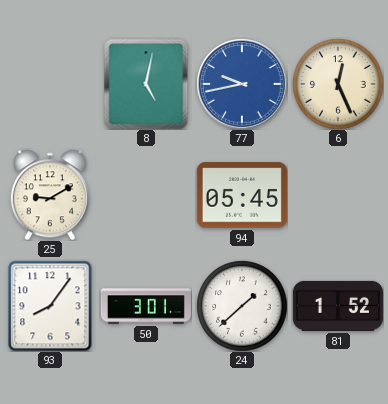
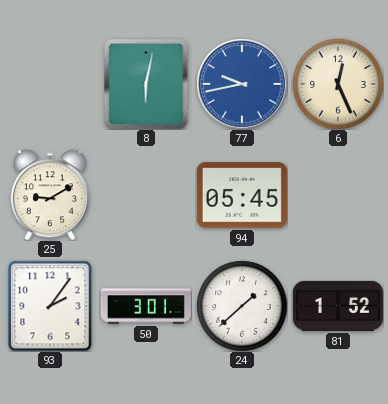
8: 5:02 -> 6:02
93: 8:06 -> 2:06
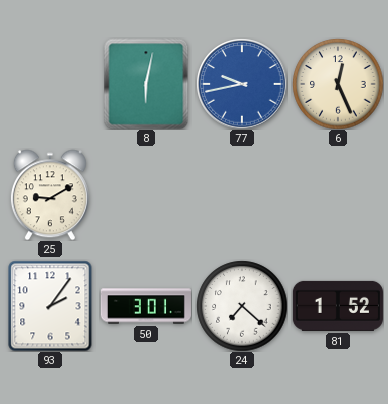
94: 05:45 -> none
24: 1:38 -> 7:22
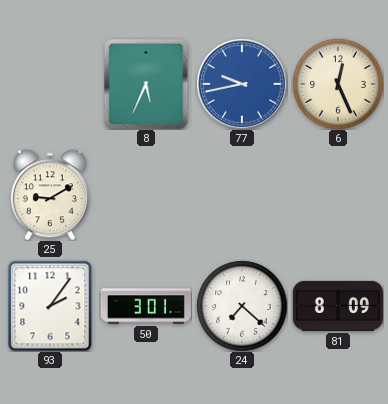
8: 6:02 -> 5:34
81: 1:52 -> 8:09
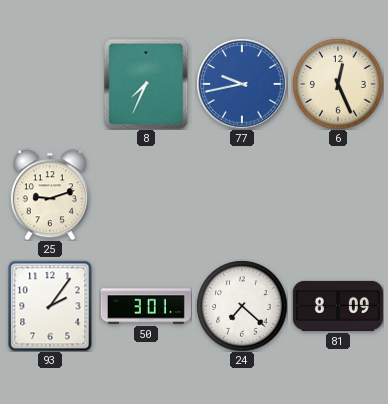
8: 5:34 -> 7:34
25: 9:10 -> 9:12
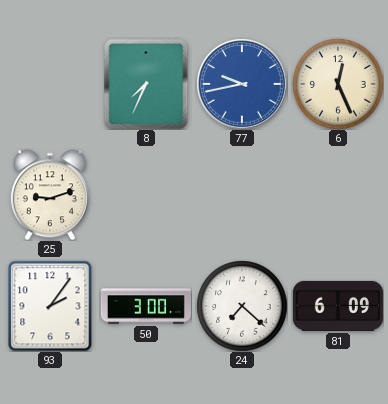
50: 3:01 -> 3:00
81: 8:09 -> 6:09
